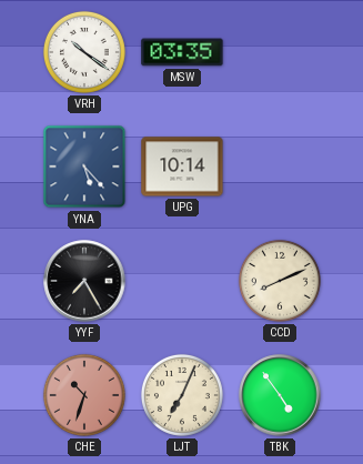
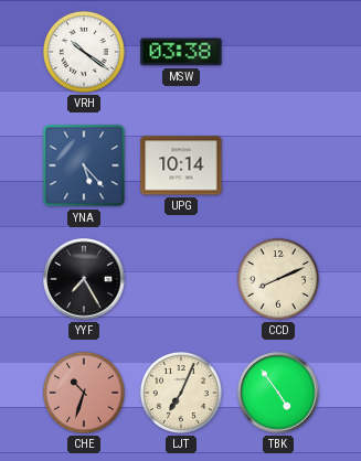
MSW: 03:35 -> 03:38
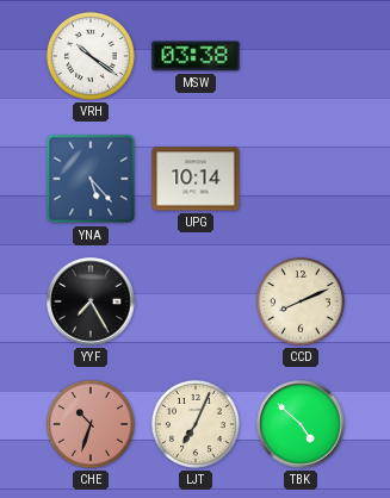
TBK: 4:54 -> 4:52
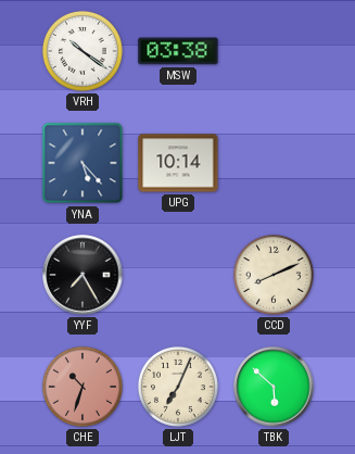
TBK: 4:52 -> 5:52
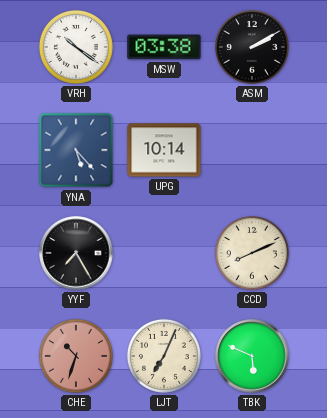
ASM: none -> 2:10
TBK: 5:52 -> 5:49
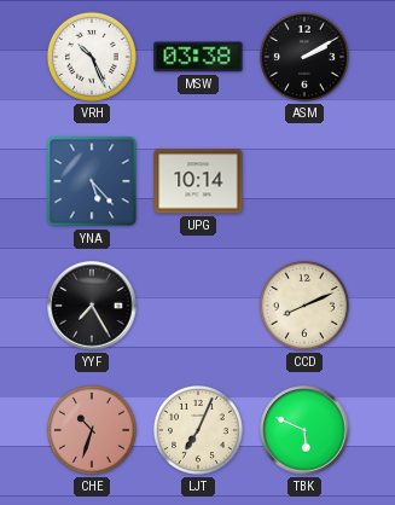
VRH: 10:21 -> 10:26
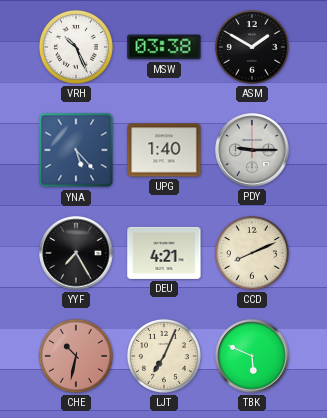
ASM: 2:10 -> 1:50
UPG: 10:14 -> 1:40
PDY: none -> 9:15
DEU: none -> 4:21
CHE: 10:33 -> 10:32
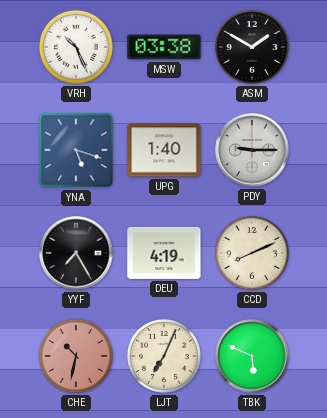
YNA: 5:23 -> 5:18
DEU: 4:21 -> 4:19
